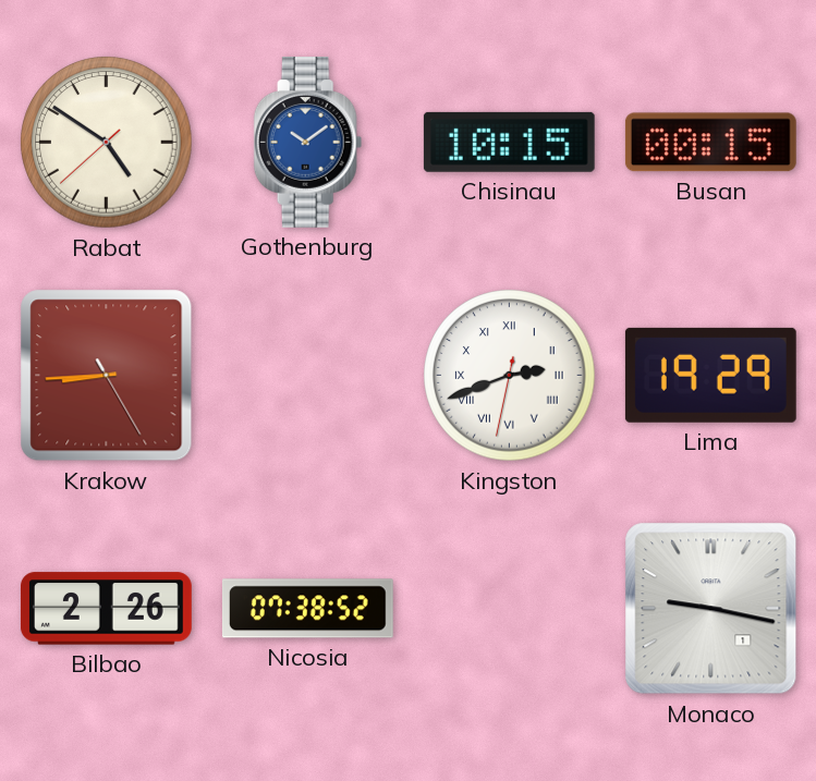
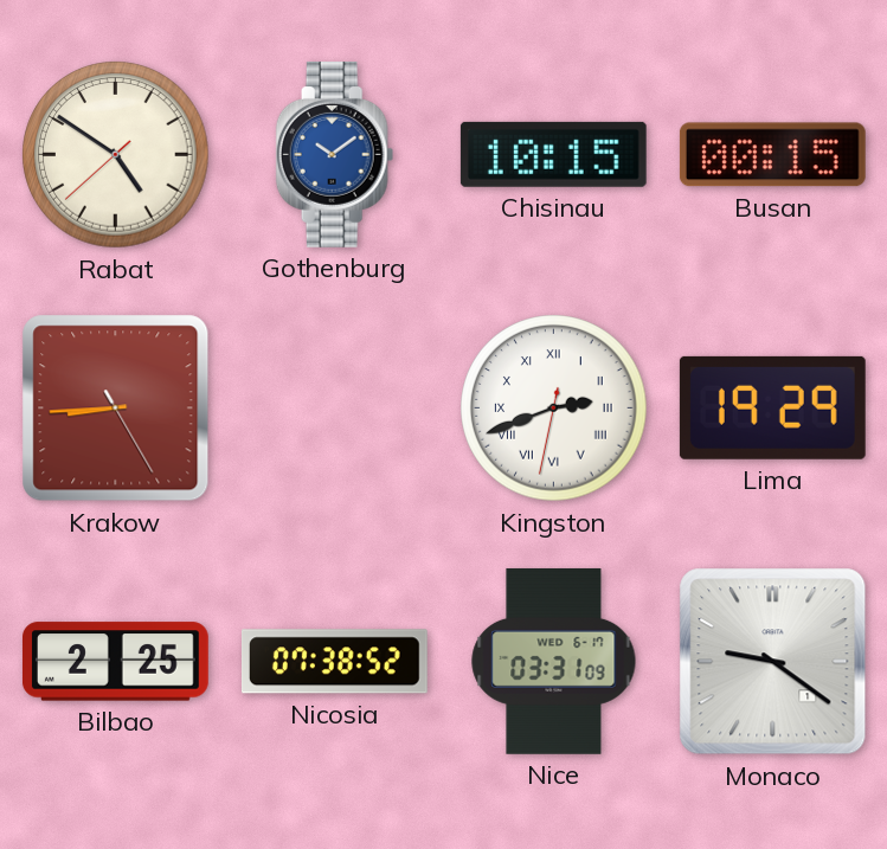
Bilbao: 2:26 -> 2:25
Nice: none -> 03:31
Monaco: 9:17 -> 9:21
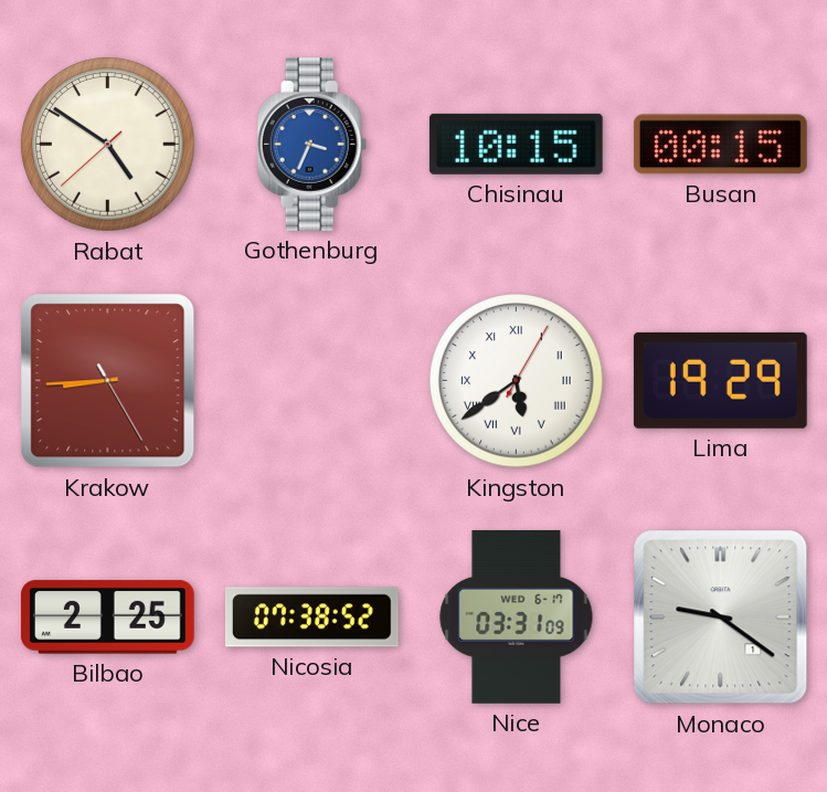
Gothenburg: 10:09 -> 3:34
Kingston: 2:41 -> 5:39
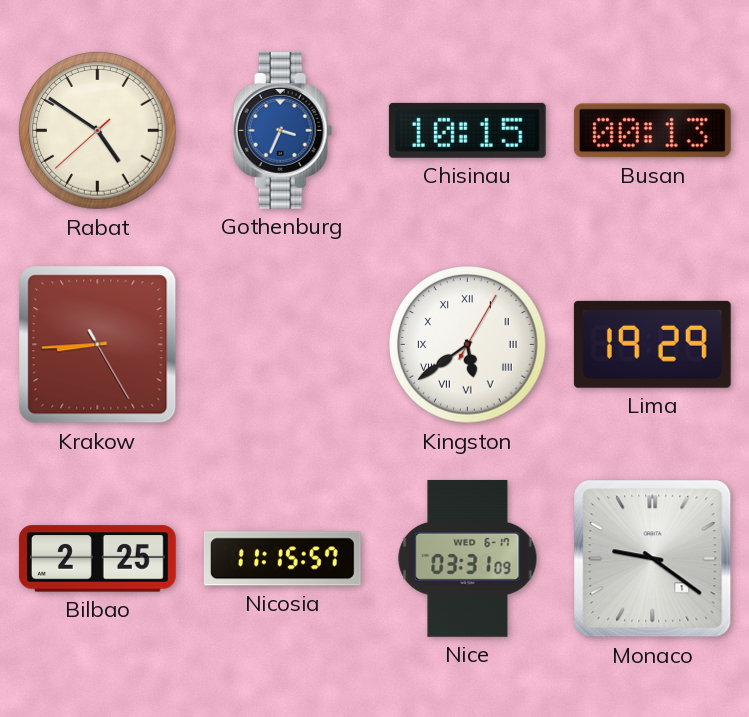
Busan: 00:15 -> 00:13
Nicosia: 07:38 -> 11:15
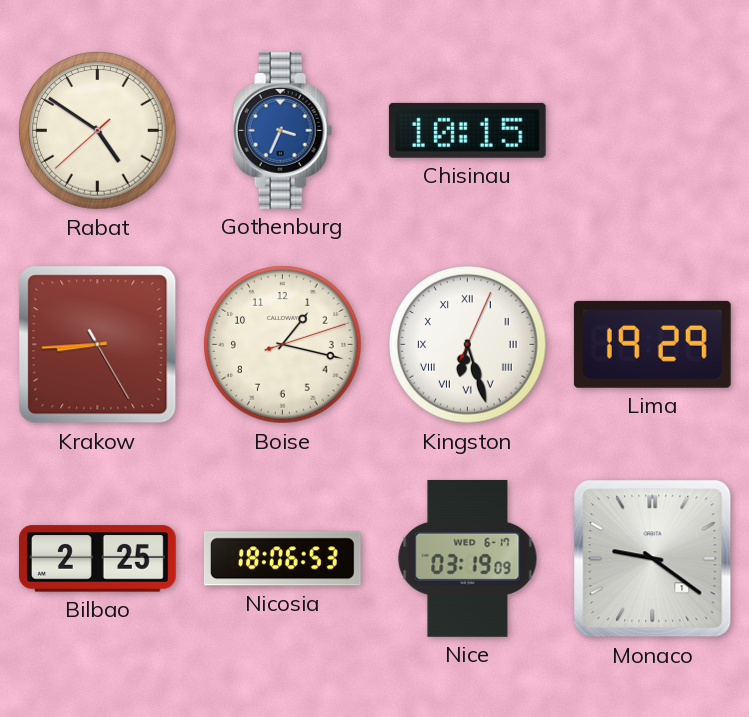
Busan: 00:13 -> none
Boise: none -> 1:17
Kingston: 5:39 -> 6:27
Nicosia: 11:15 -> 18:06
Nice: 03:31 -> 03:19
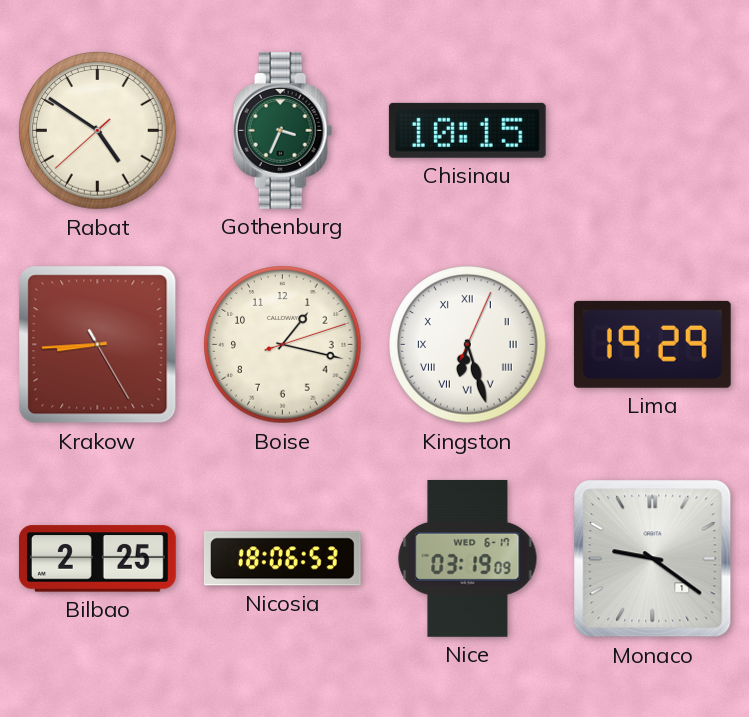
Gothenburg dial: blue -> green
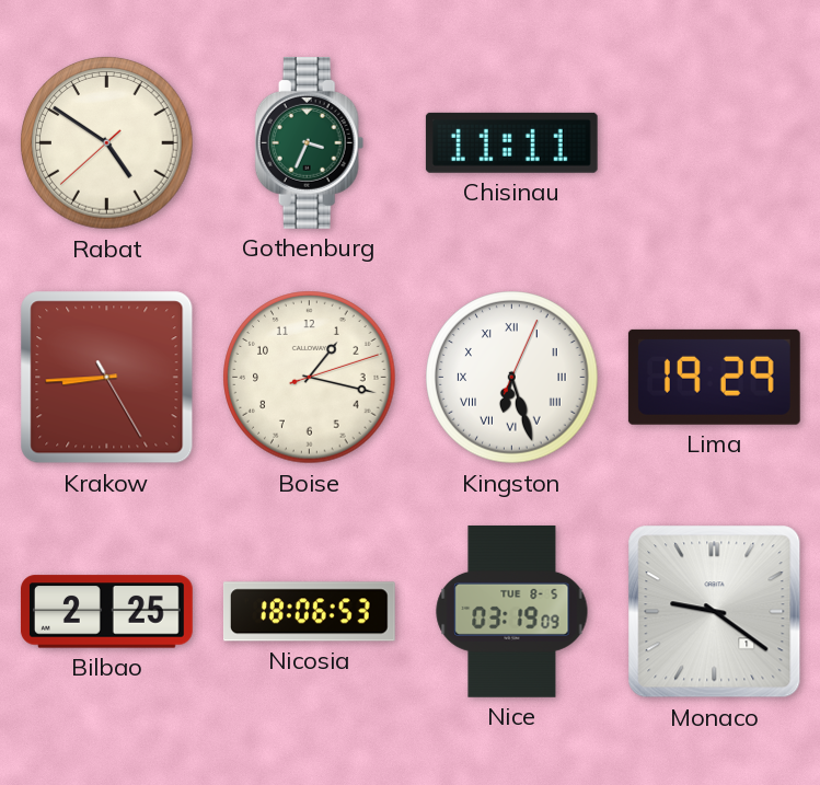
Chisinau: 10:15 -> 11:11
Nice date: WED 6-17 -> TUE 8-5
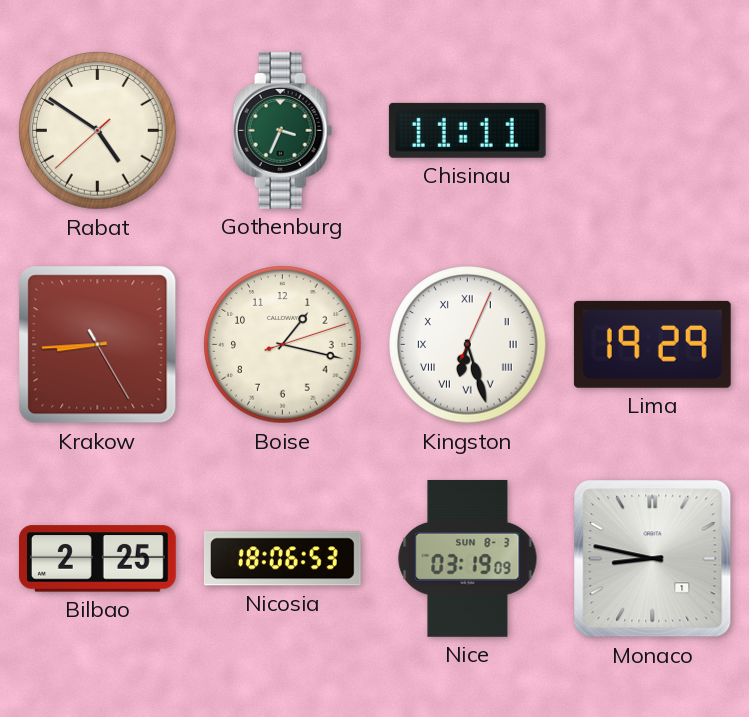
Nice date: TUE 8-5 -> SUN 8-3
Monaco: 9:21 -> 8:47
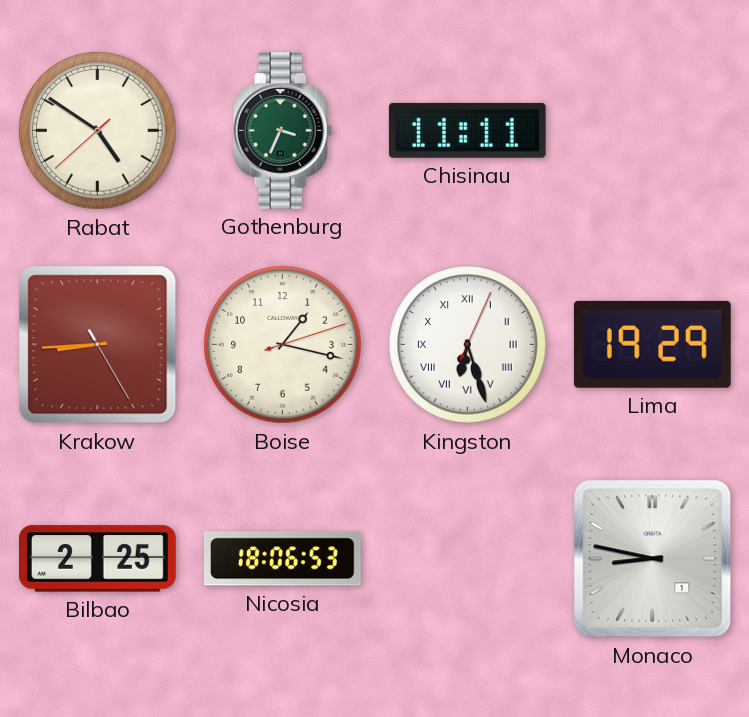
Nice: 03:19 -> none
